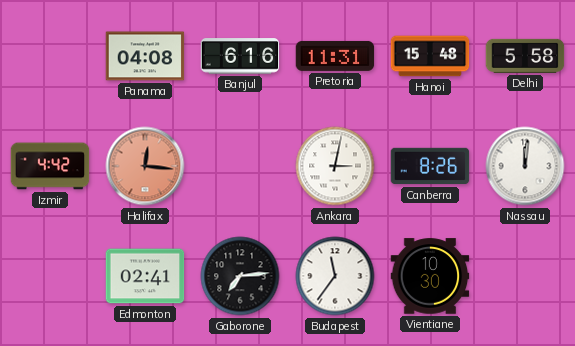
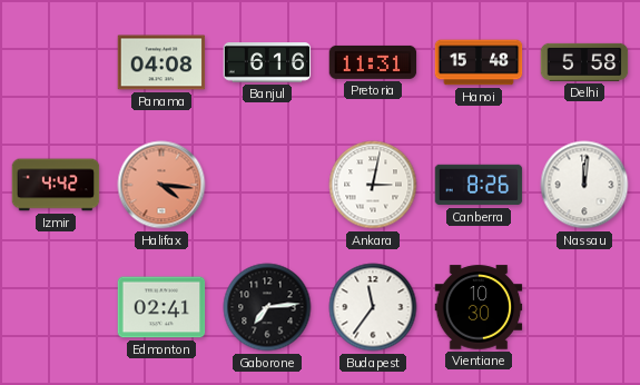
Halifax: 12:16 -> 4:16
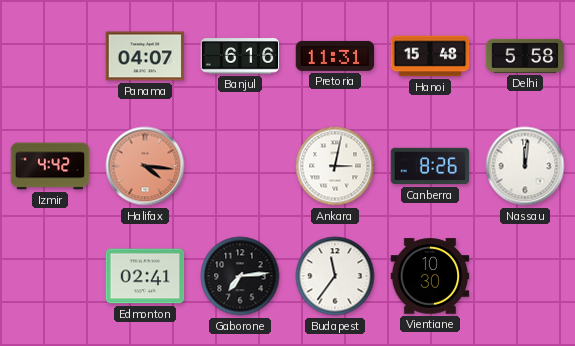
Panama: 04:08 -> 04:07
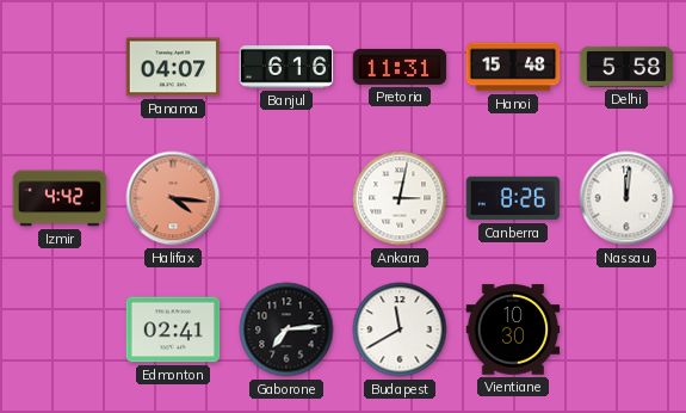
Budapest: 11:36 -> 11:40
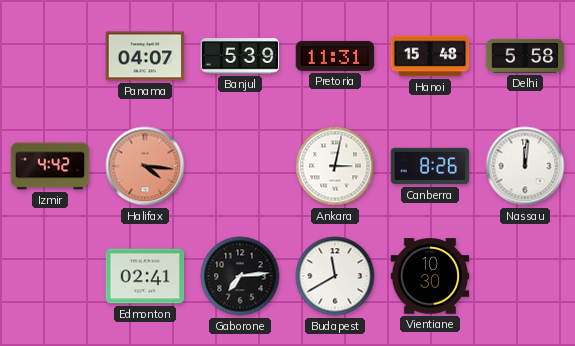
Banjul: 6:16 -> 5:39
